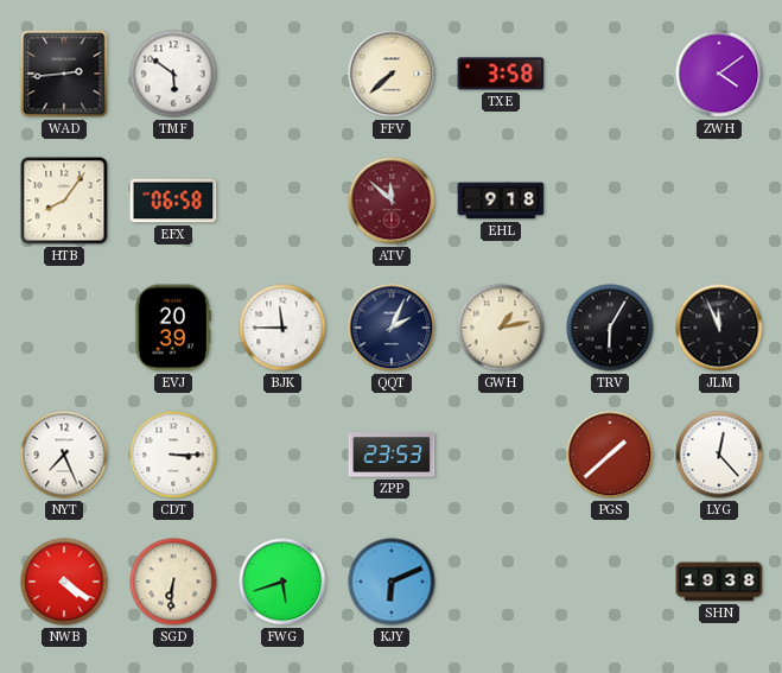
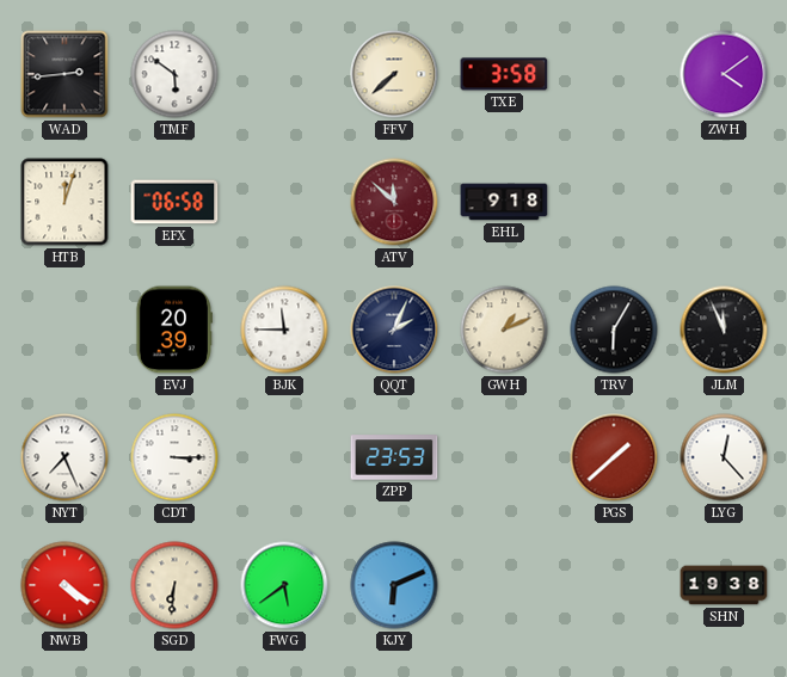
HTB: 8:06 -> 12:03
GWH: 1:13 -> 1:11
FWG: 5:42 -> 5:39
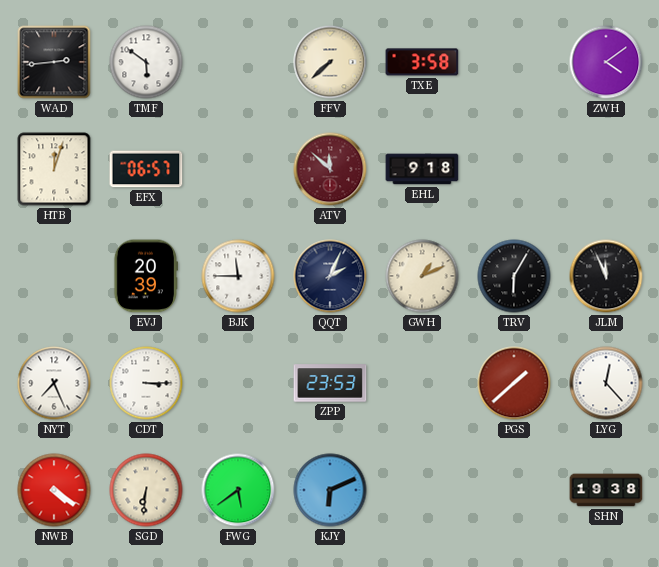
EFX: 06:58 -> 06:57
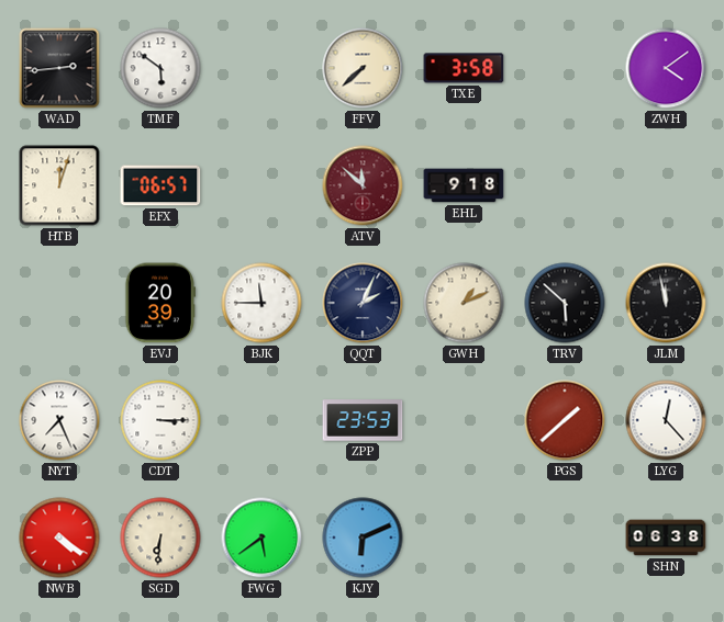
TRV: 6:05 -> 5:52
JLM: 11:56 -> 11:58
SHN: 19:38 -> 06:38
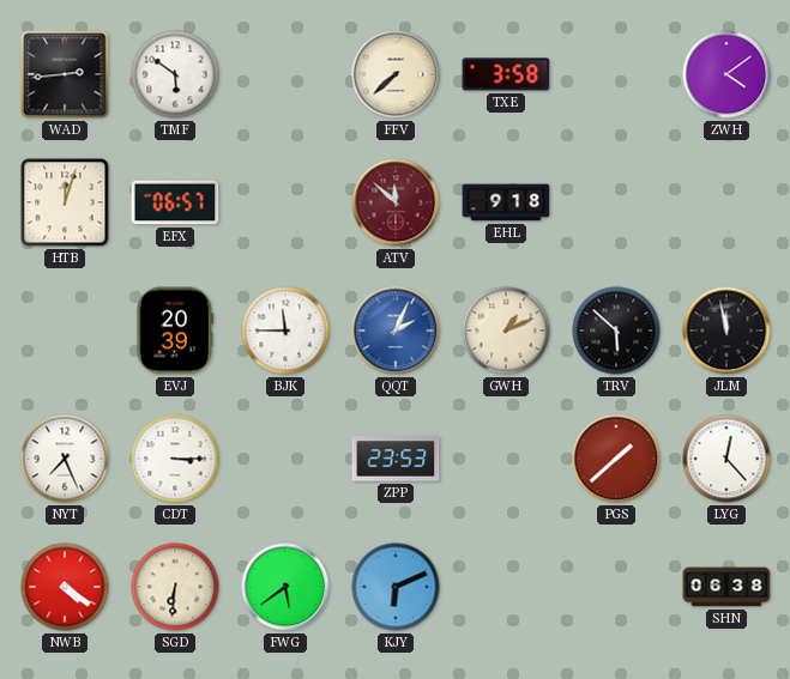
QQT dial: navy -> blue
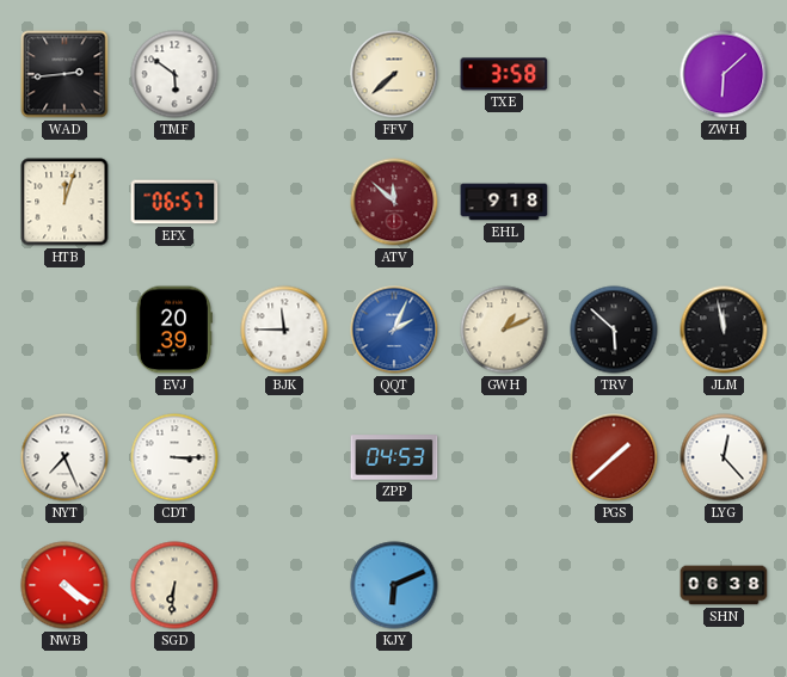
ZWH: 4:09 -> 6:08
ZPP: 23:53 -> 04:53
FWG: 5:39 -> none
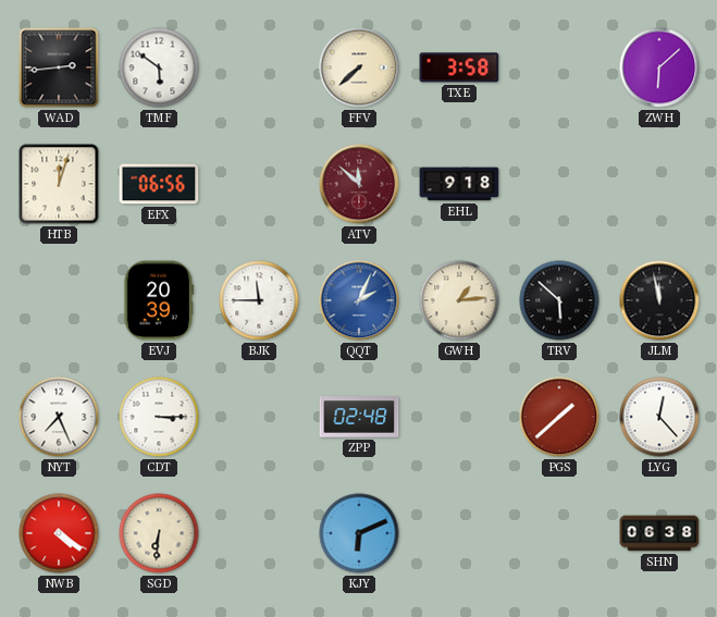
EFX: 06:57 -> 06:56
GWH: 1:11 -> 1:14
ZPP: 04:53 -> 02:48
